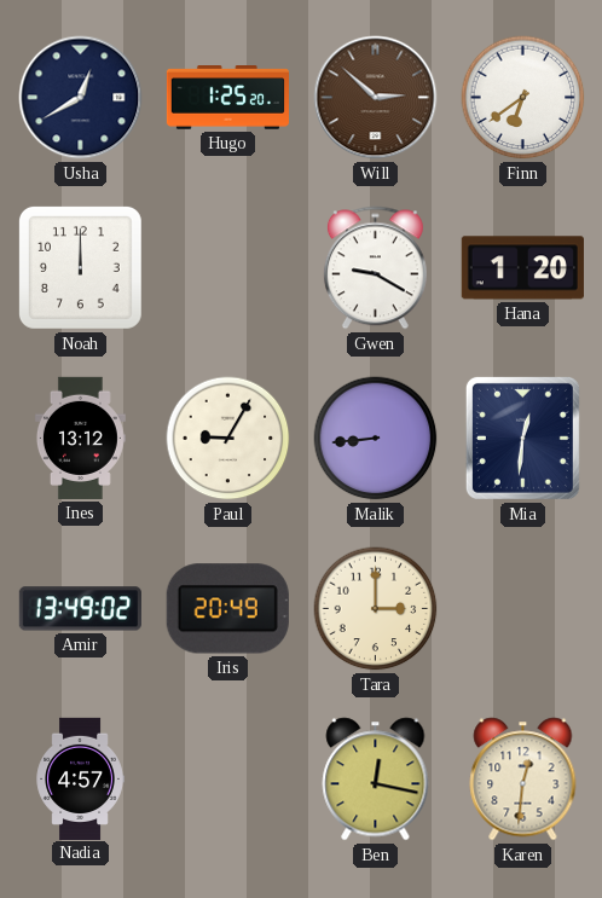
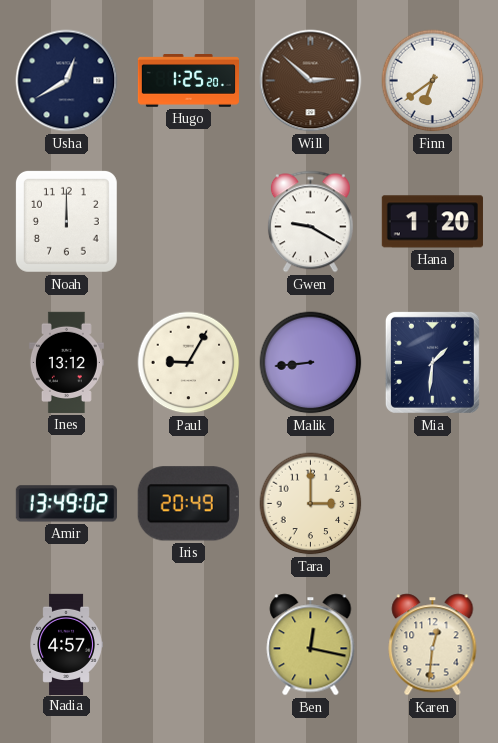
Mia: 12:31 -> 1:31
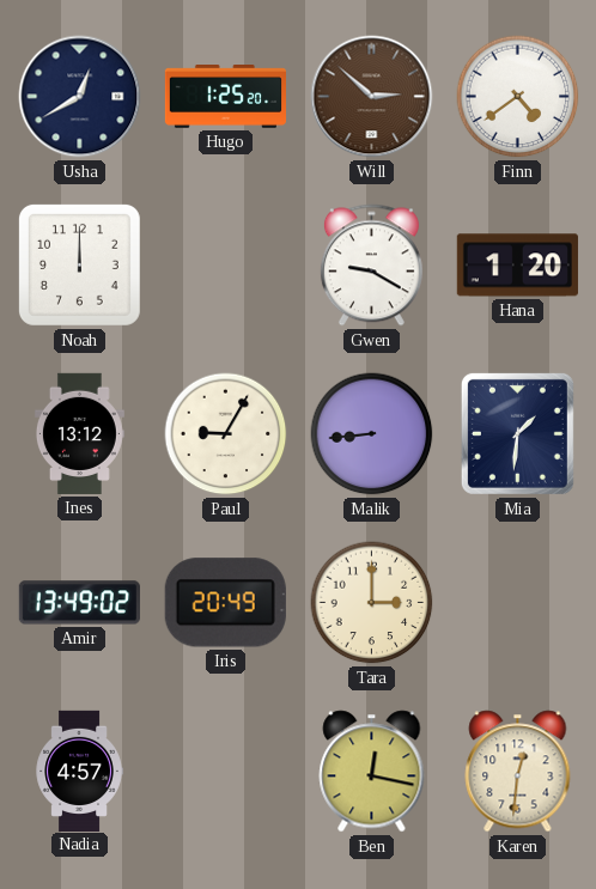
Finn: 6:39 -> 4:39
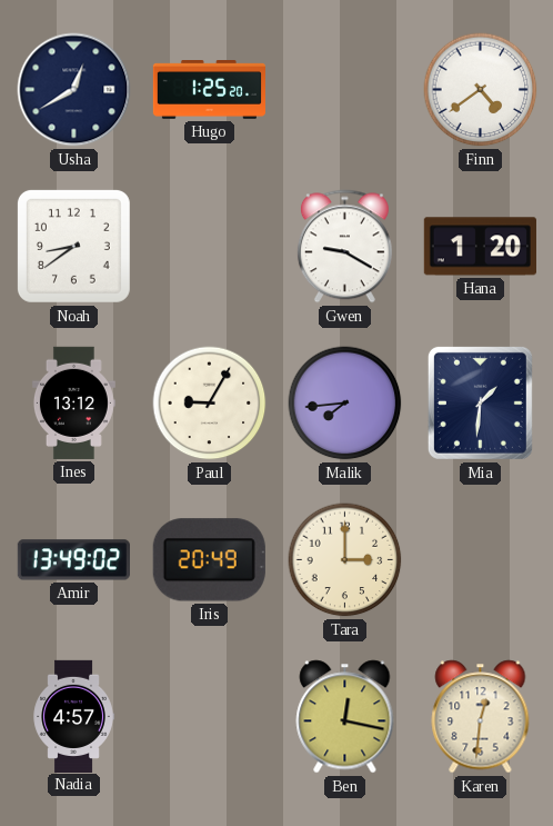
Will: 2:52 -> none
Noah: 12:00 -> 8:39
Malik: 8:44 -> 7:44
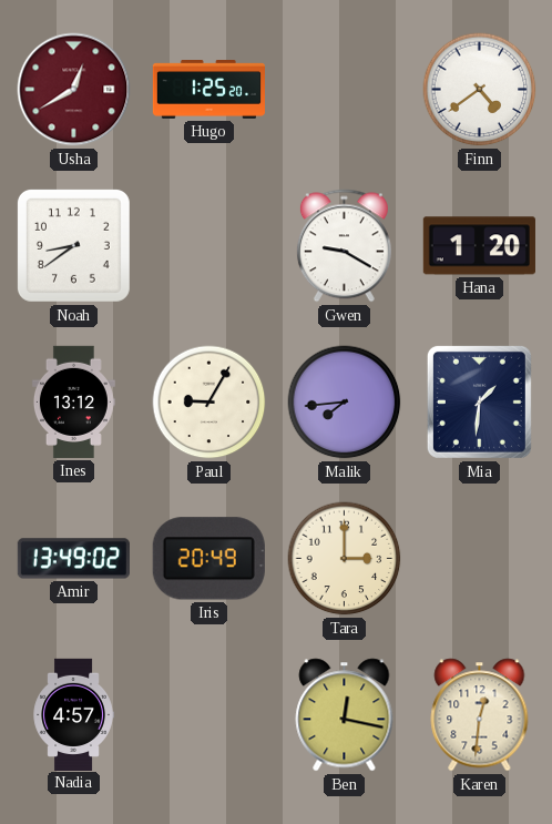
Usha dial: navy -> burgundy
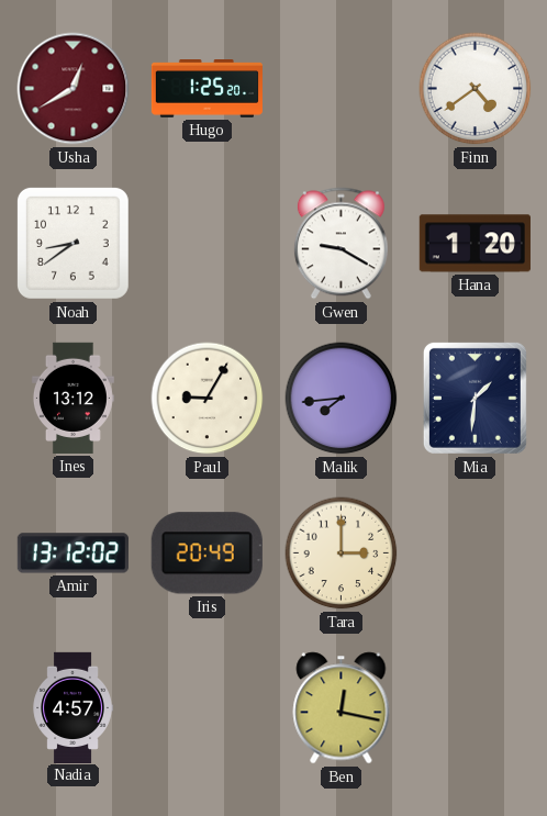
Amir: 13:49 -> 13:12
Karen: 12:31 -> none
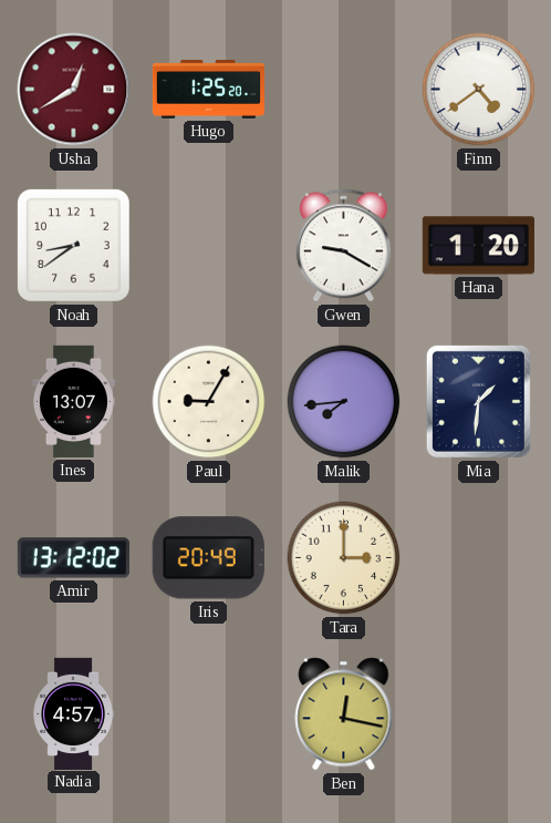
Ines: 13:12 -> 13:07
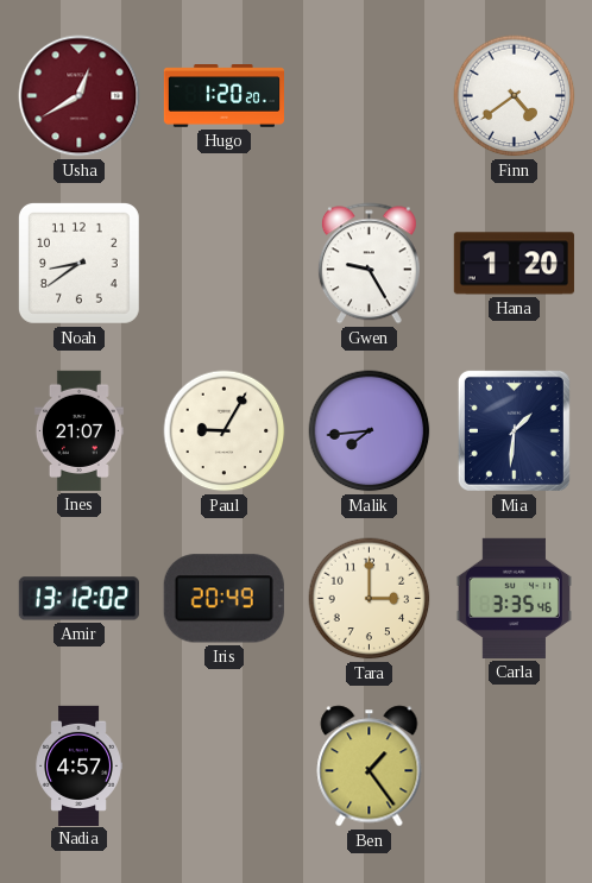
Hugo: 1:25 -> 1:20
Gwen: 9:20 -> 9:25
Ines: 13:07 -> 21:07
Carla: none -> 3:35
Ben: 12:17 -> 1:24
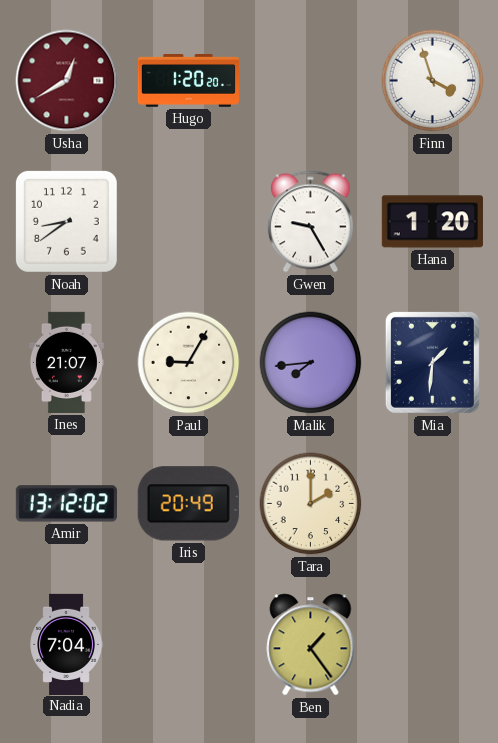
Finn: 4:39 -> 3:57
Tara: 3:00 -> 2:00
Carla: 3:35 -> none
Nadia: 4:57 -> 7:04
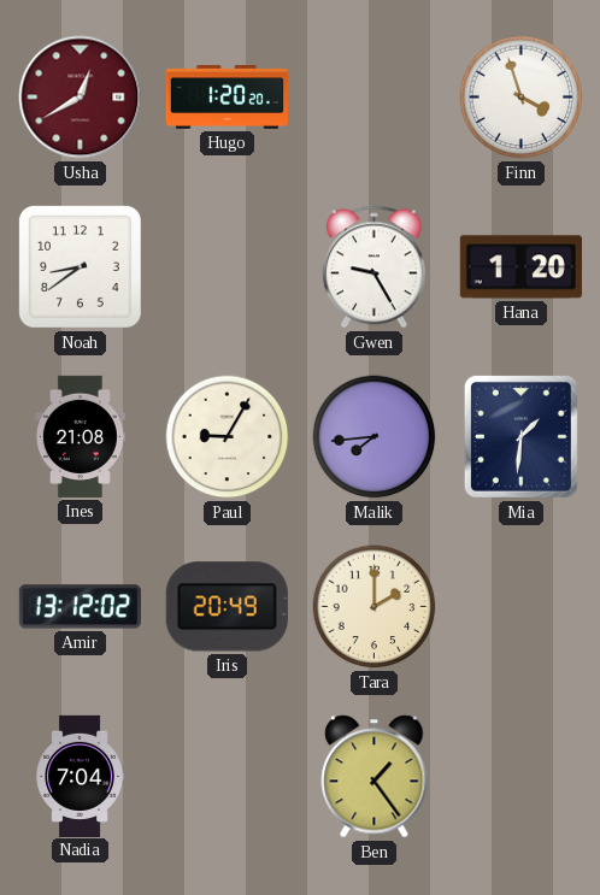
Ines: 21:07 -> 21:08
